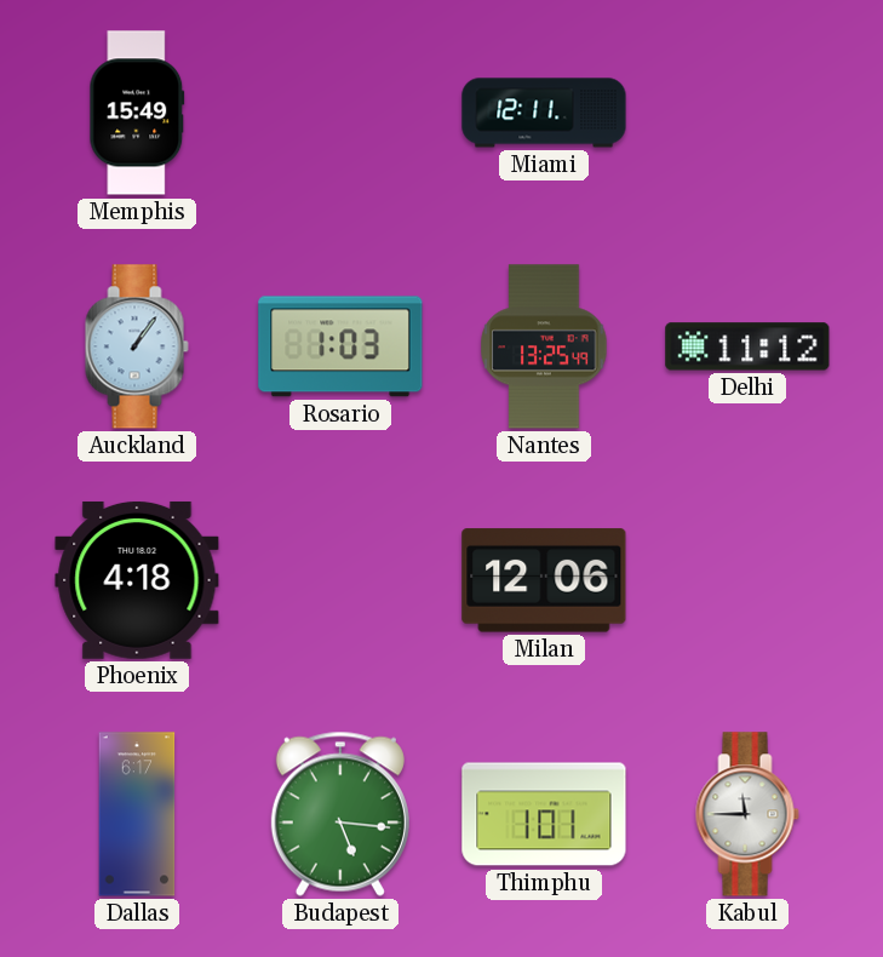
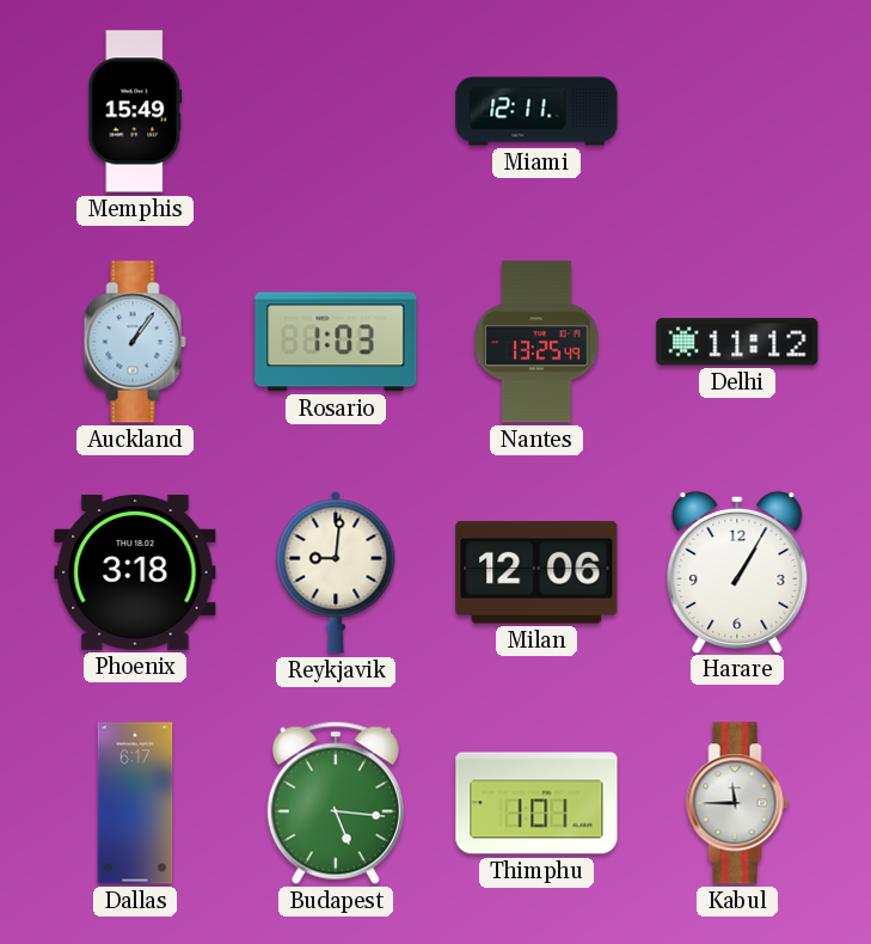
Phoenix: 4:18 -> 3:18
Reykjavik: none -> 9:01
Harare: none -> 1:05
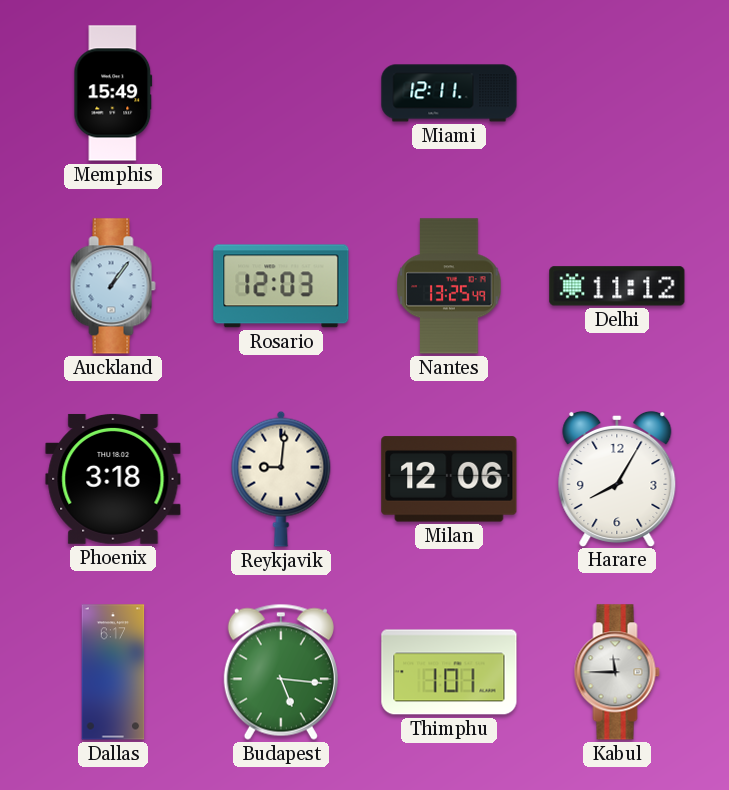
Rosario: 1:03 -> 12:03
Harare: 1:05 -> 8:05
